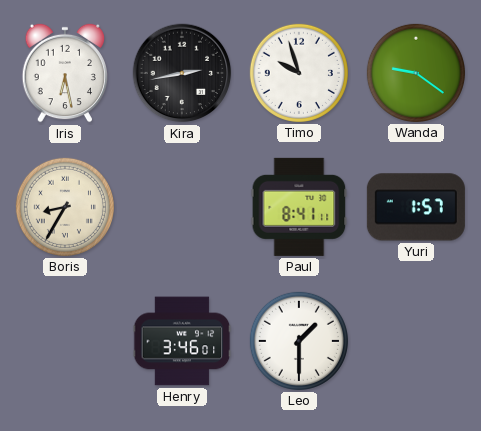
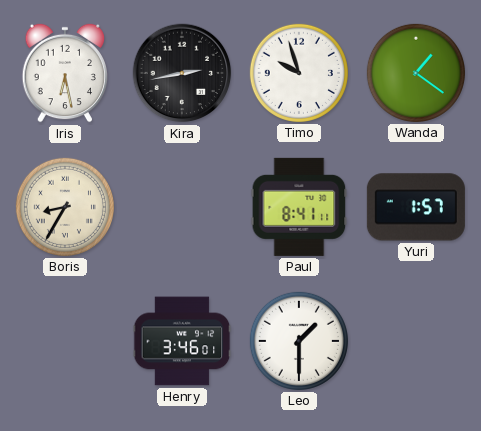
Wanda: 9:21 -> 1:21
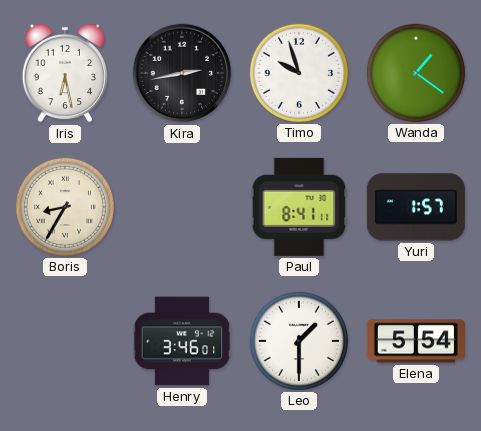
Elena: none -> 5:54
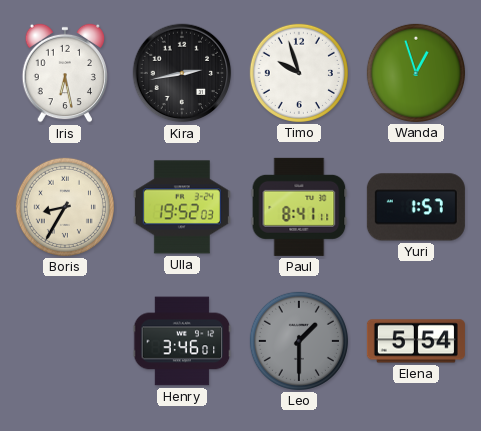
Wanda: 1:21 -> 12:57
Ulla: none -> 19:52
Leo dial: white -> grey
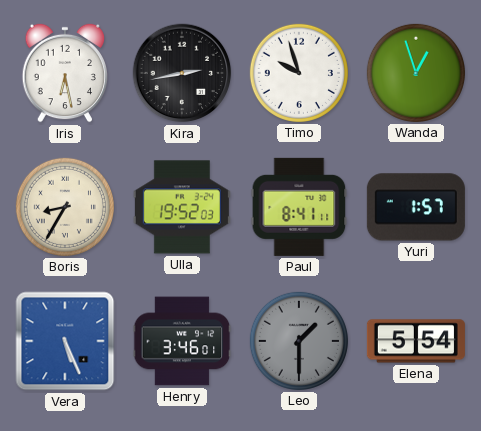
Vera: none -> 5:26
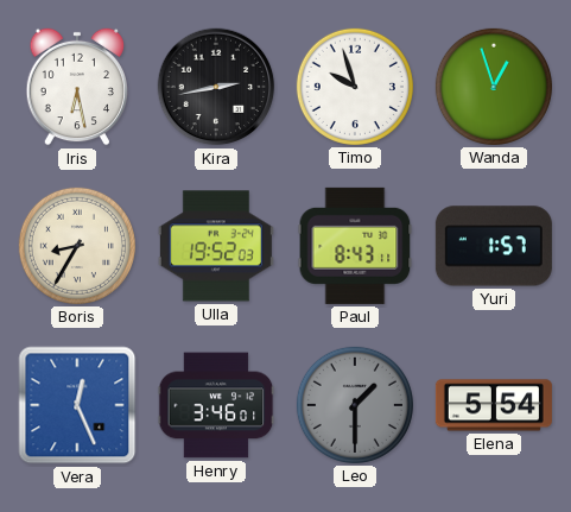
Paul: 8:41 -> 8:43
Vera: 5:26 -> 12:26
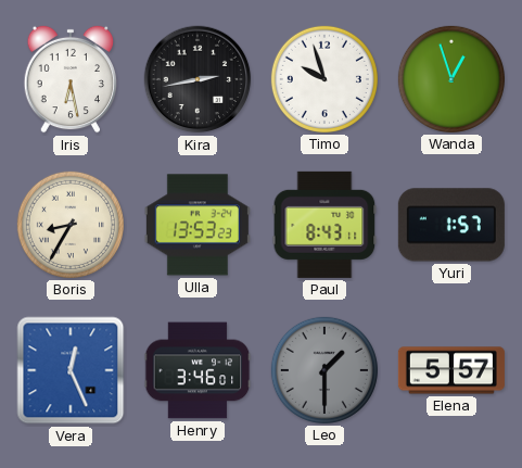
Ulla: 19:52 -> 13:53
Elena: 5:54 -> 5:57
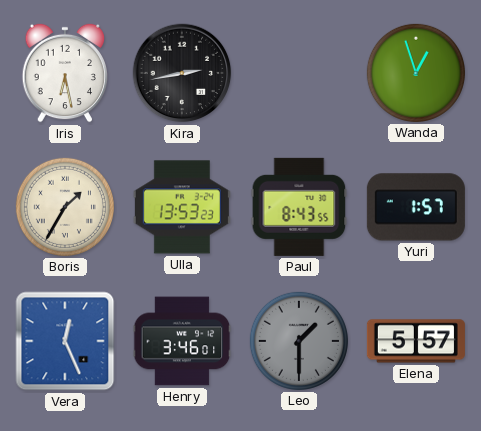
Timo: 9:57 -> none
Boris: 8:35 -> 1:35
Paul: 8:43:11 -> 8:43:55
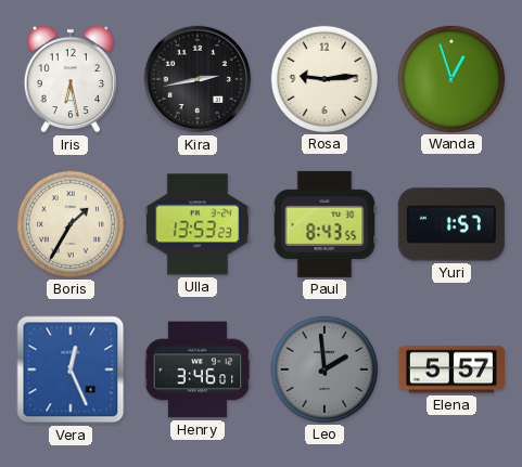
Rosa: none -> 9:14
Leo: 1:30 -> 1:59
